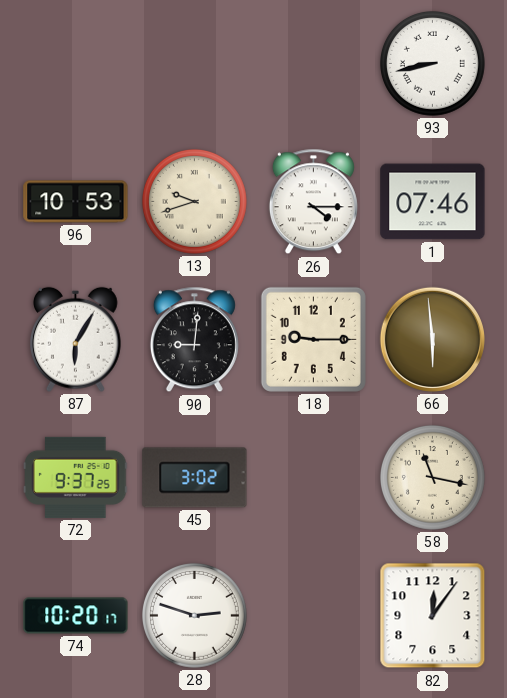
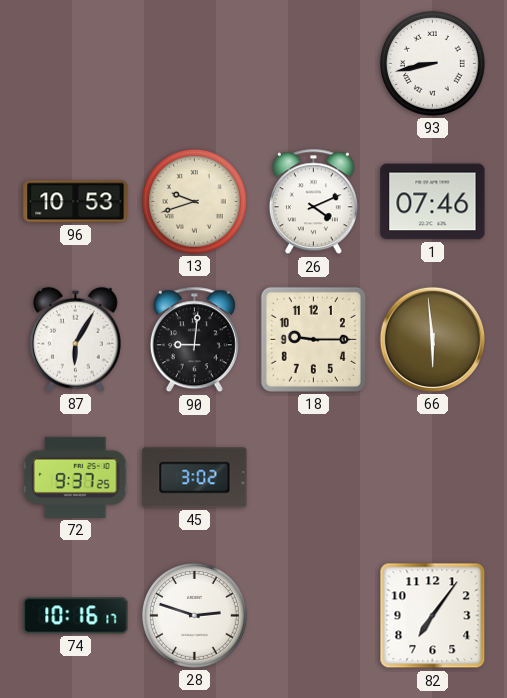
26: 4:15 -> 4:11
58: 11:17 -> none
74: 10:20 -> 10:16
82: 12:06 -> 7:06
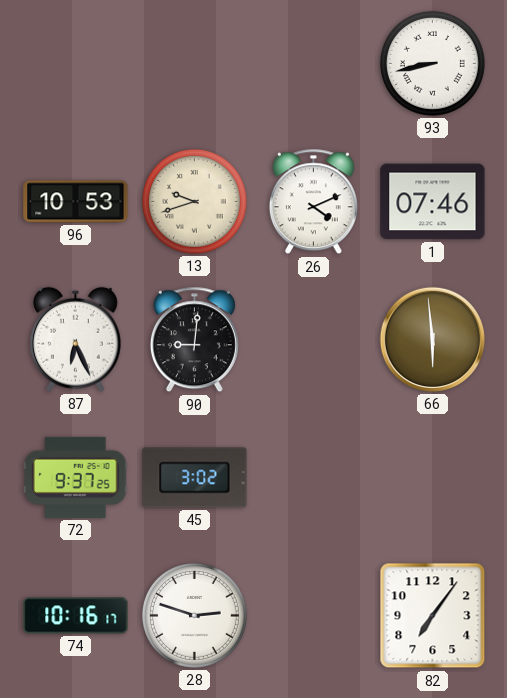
87: 6:05 -> 6:26
18: 9:15 -> none
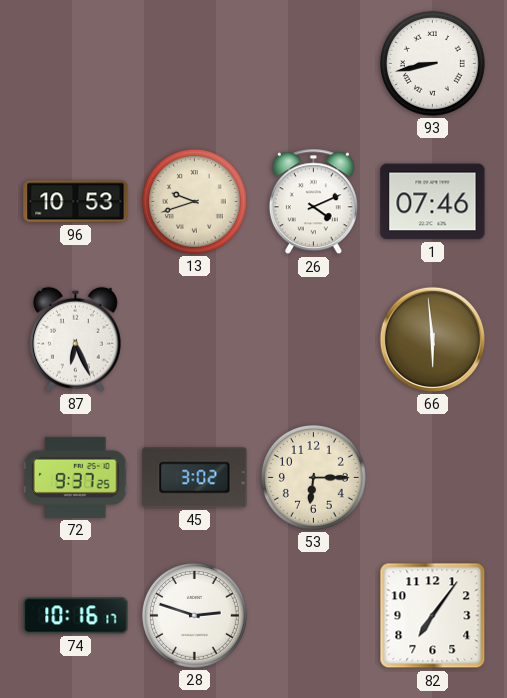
90: 9:01 -> none
53: none -> 6:15
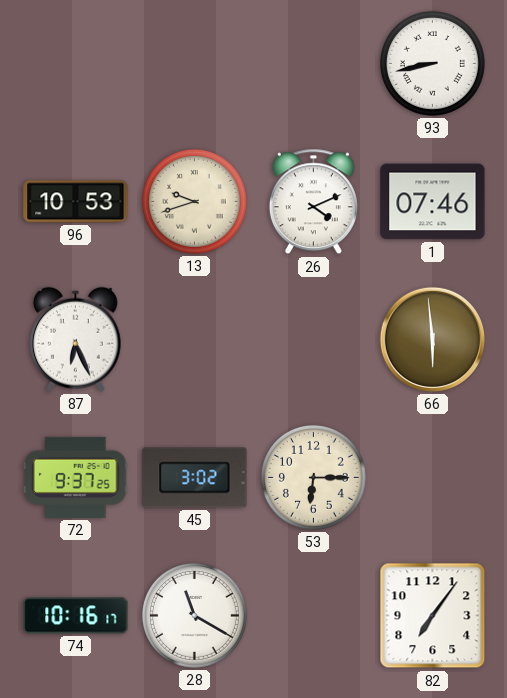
28: 2:48 -> 11:20
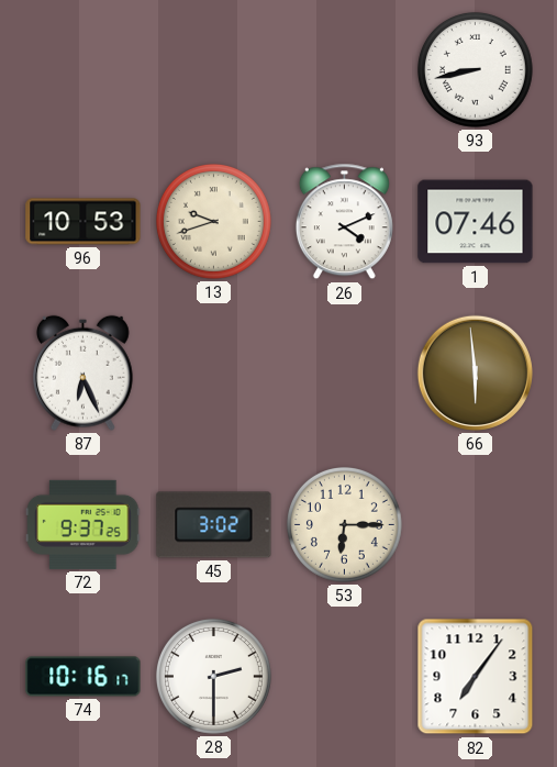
28: 11:20 -> 2:30
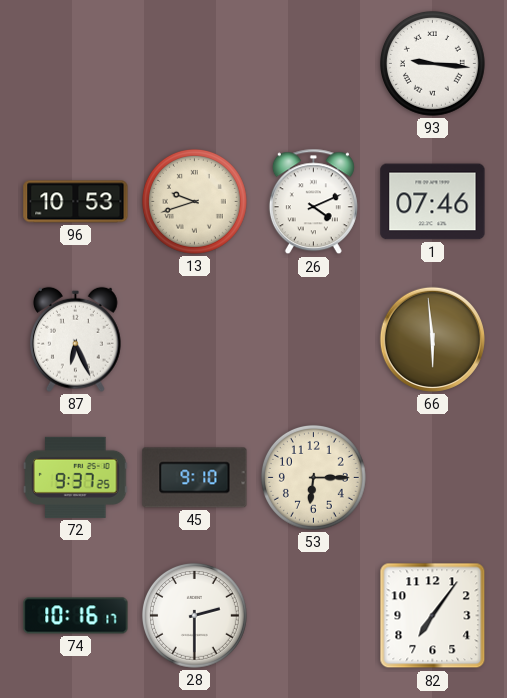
93: 8:43 -> 9:16
45: 3:02 -> 9:10
